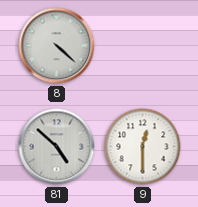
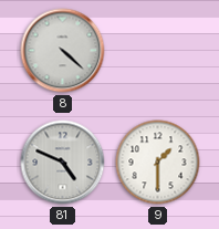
81: 4:52 -> 4:49
9: 12:30 -> 1:30
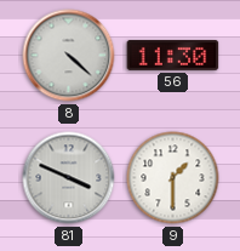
56: none -> 11:30
81: 4:49 -> 3:49
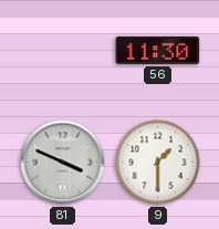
8: 4:22 -> none
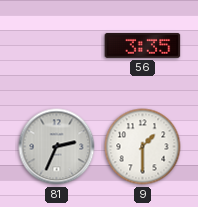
56: 11:30 -> 3:35
81: 3:49 -> 2:34
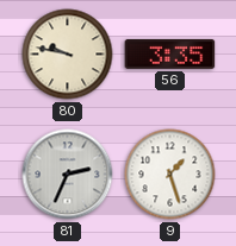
80: none -> 9:47
9: 1:30 -> 1:27
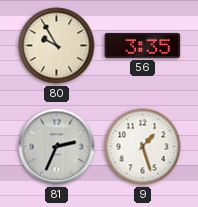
80: 9:47 -> 9:55
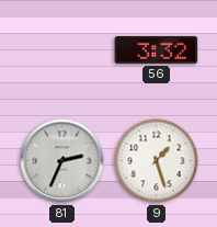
80: 9:55 -> none
56: 3:35 -> 3:32
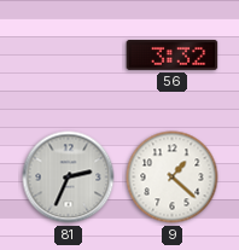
9: 1:27 -> 1:22
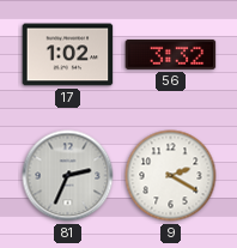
17: none -> 1:02
9: 1:22 -> 2:20
